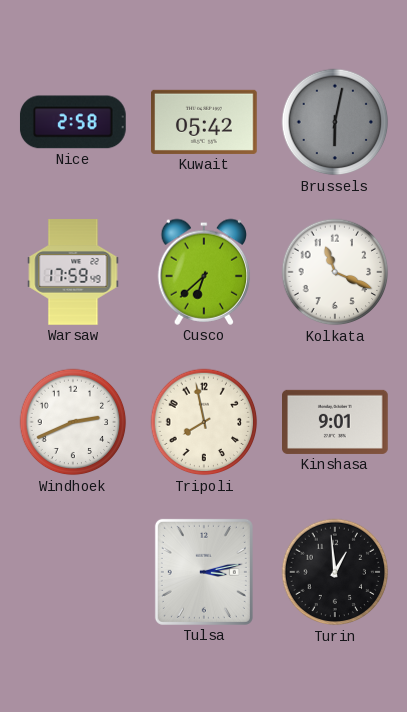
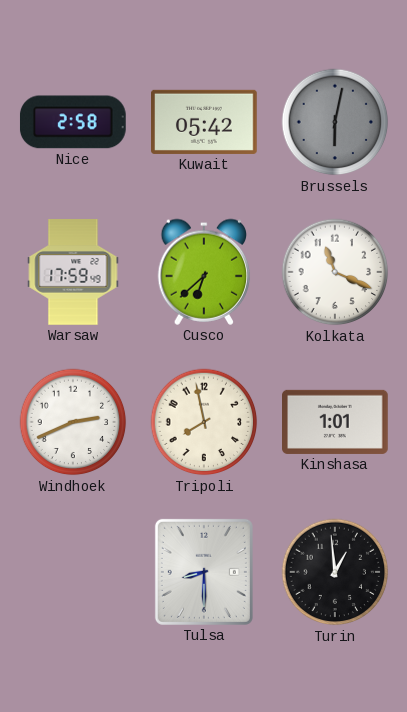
Kinshasa: 9:01 -> 1:01
Tulsa: 3:13 -> 8:30
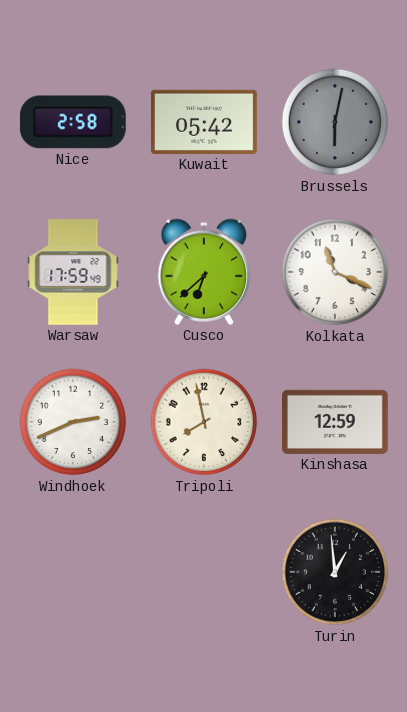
Kinshasa: 1:01 -> 12:59
Tulsa: 8:30 -> none
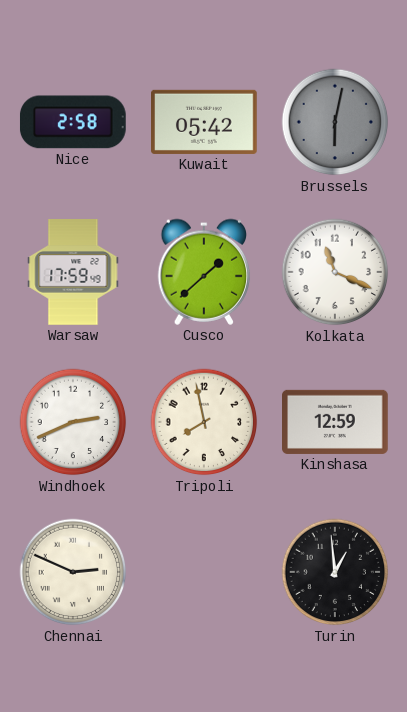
Cusco: 6:38 -> 1:38
Chennai: none -> 2:49
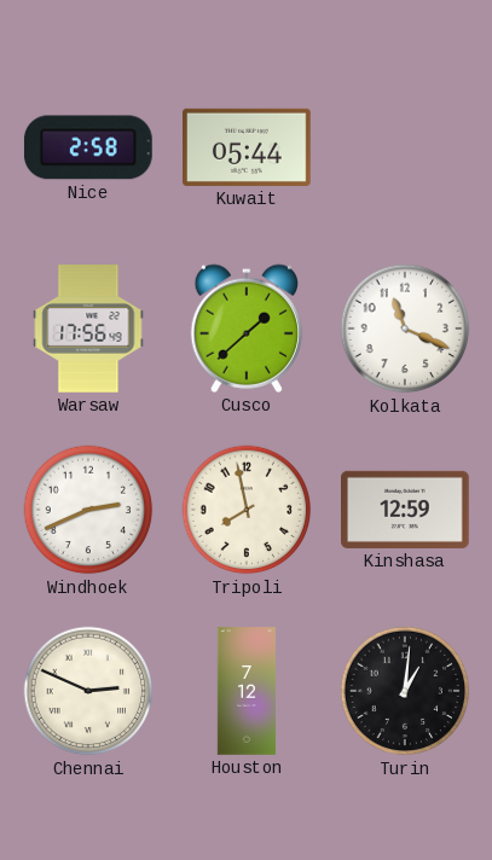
Kuwait: 05:42 -> 05:44
Brussels: 6:02 -> none
Warsaw: 17:59 -> 17:56
Houston: none -> 7:12
Turin: 12:59 -> 1:01
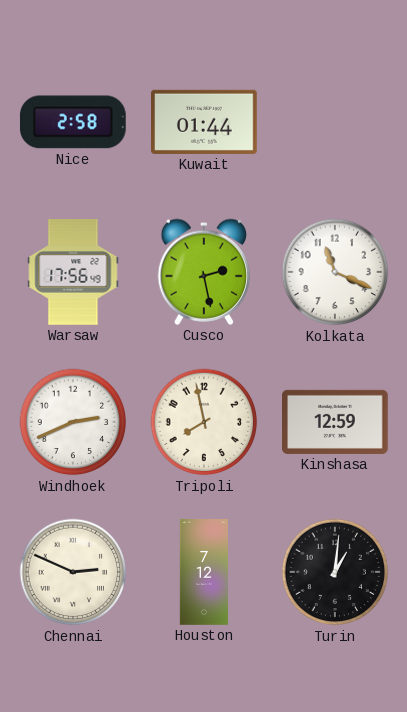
Kuwait: 05:44 -> 01:44
Cusco: 1:38 -> 2:28
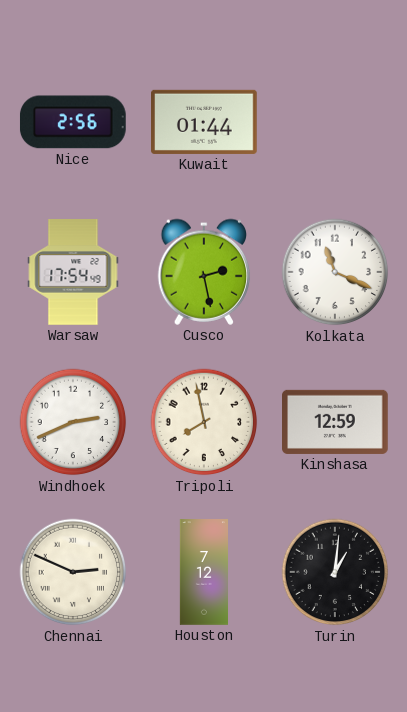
Nice: 2:58 -> 2:56
Warsaw: 17:56 -> 17:54
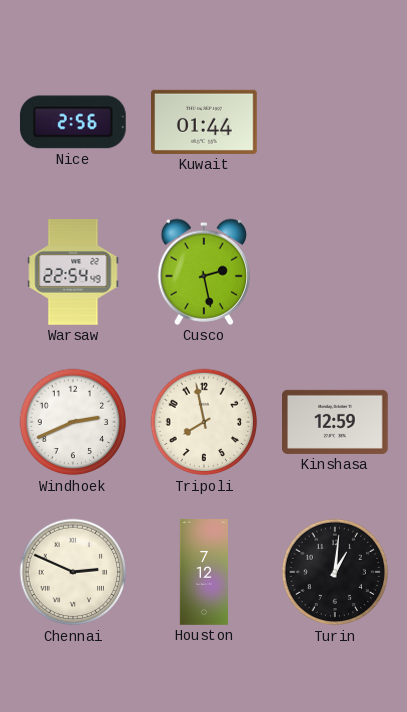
Warsaw: 17:54 -> 22:54
Kolkata: 11:19 -> none
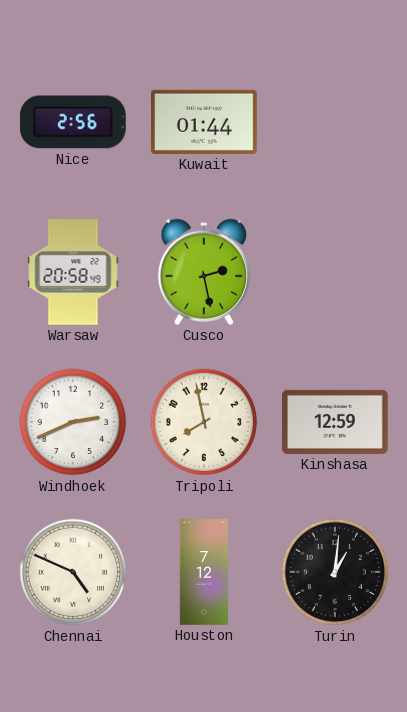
Warsaw: 22:54 -> 20:58
Chennai: 2:49 -> 4:49
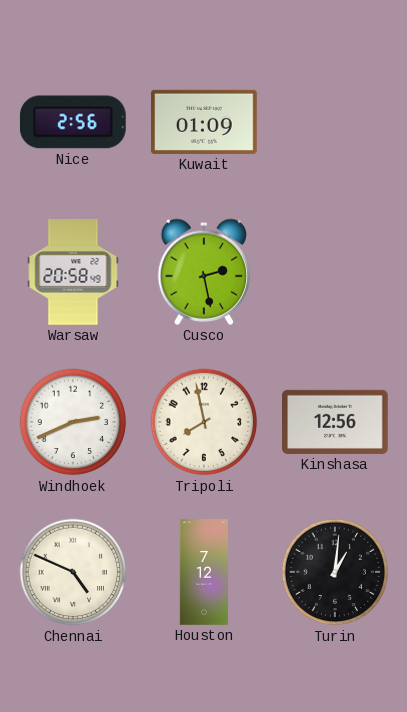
Kuwait: 01:44 -> 01:09
Kinshasa: 12:59 -> 12:56
